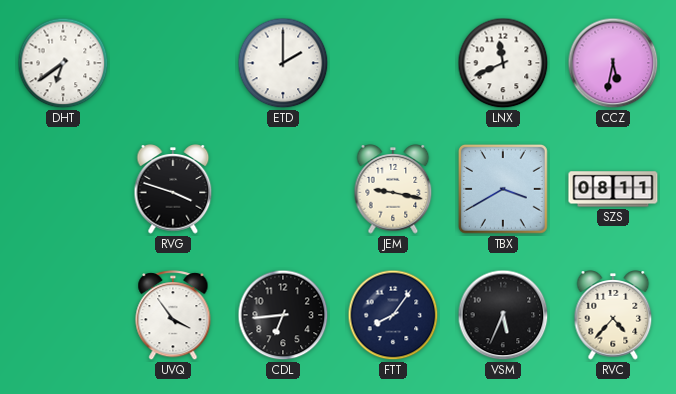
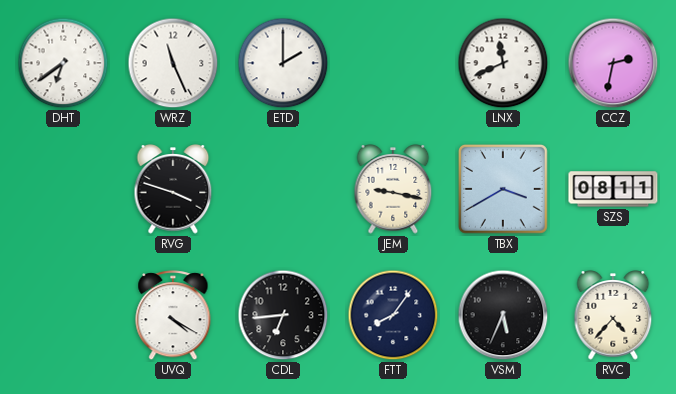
WRZ: none -> 11:26
CCZ: 5:32 -> 2:32
UVQ: 3:54 -> 4:20
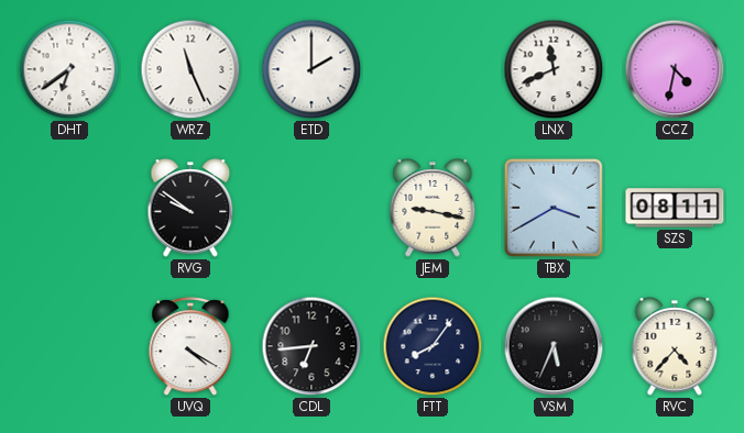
CCZ: 2:32 -> 4:32
RVG: 3:48 -> 9:51
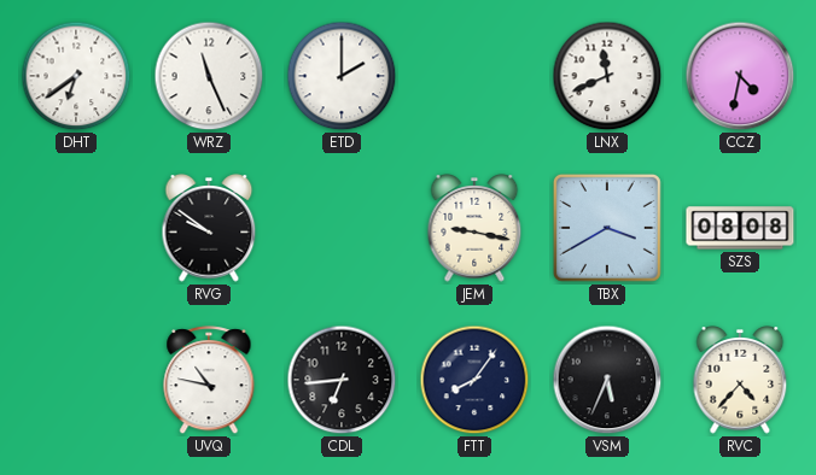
SZS: 08:11 -> 08:08
UVQ: 4:20 -> 10:47
